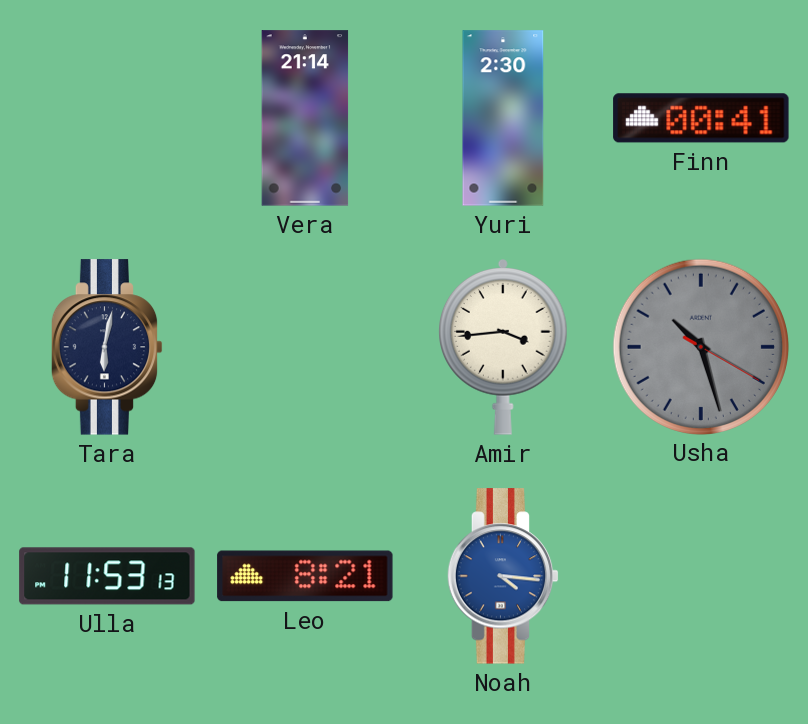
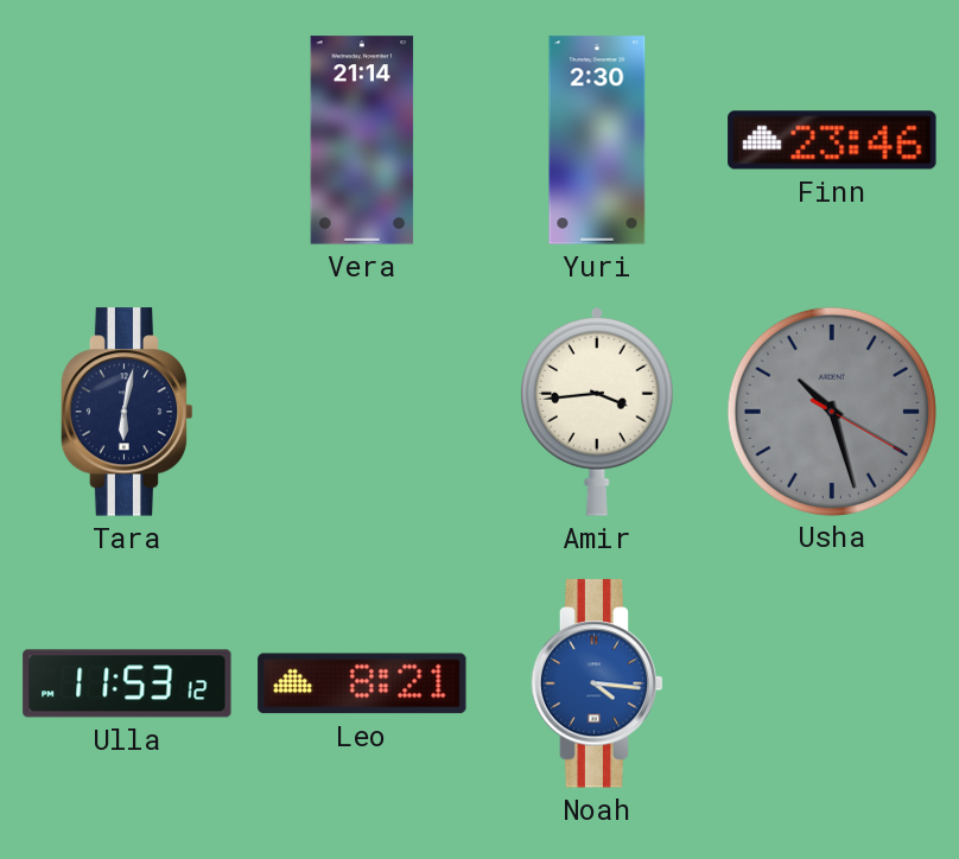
Finn: 00:41 -> 23:46
Ulla: 11:53:13 -> 11:53:12
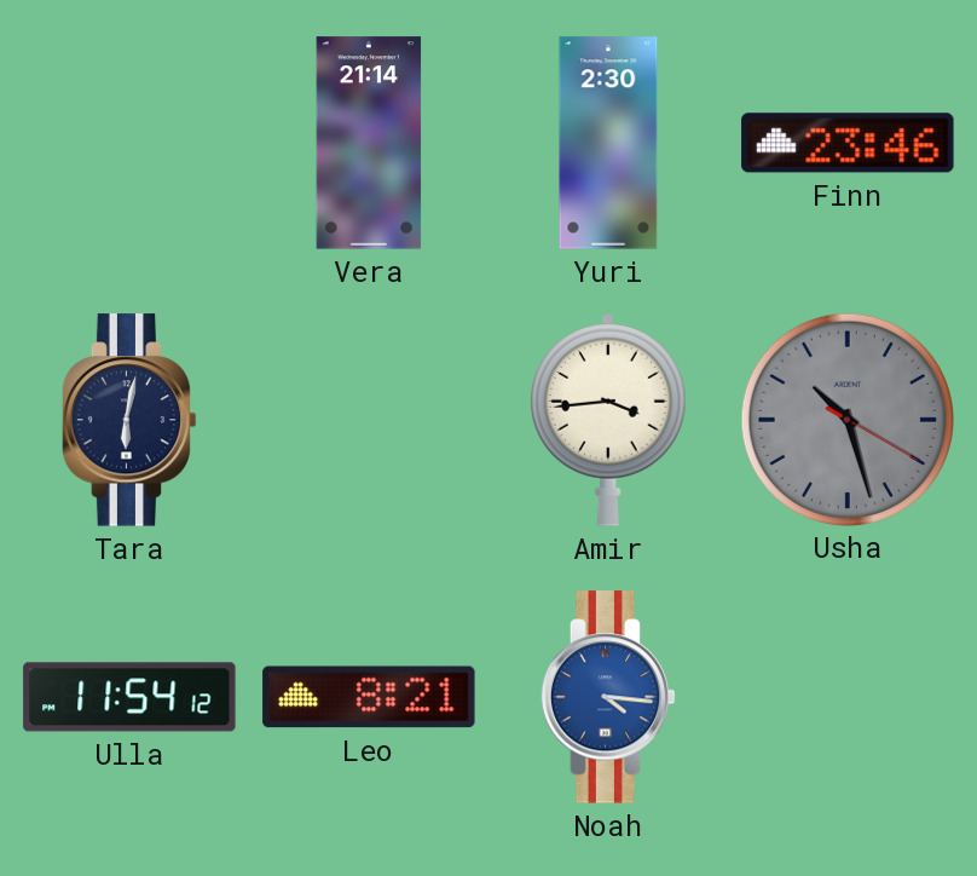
Ulla: 11:53 -> 11:54
